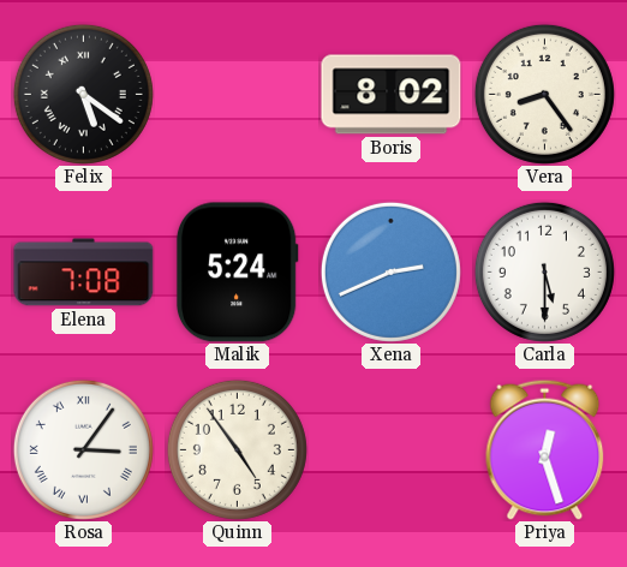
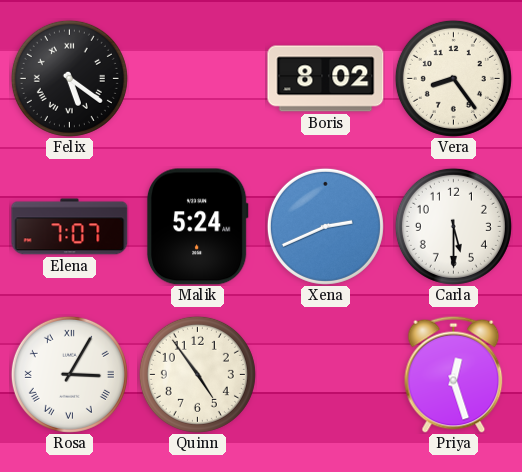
Elena: 7:08 -> 7:07
Rosa: 3:06 -> 3:05
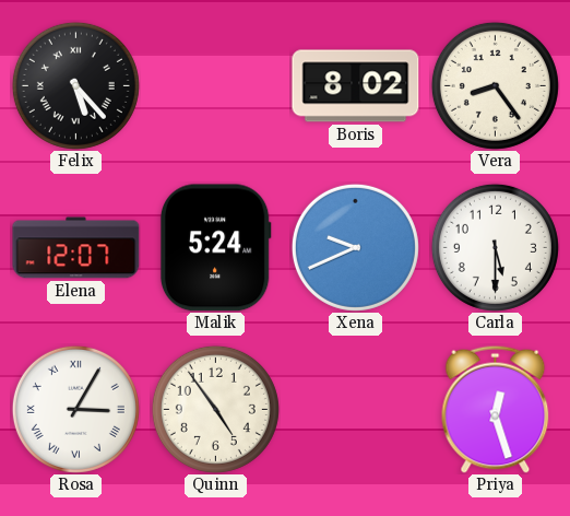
Felix: 5:21 -> 5:23
Elena: 7:07 -> 12:07
Xena: 2:41 -> 9:41
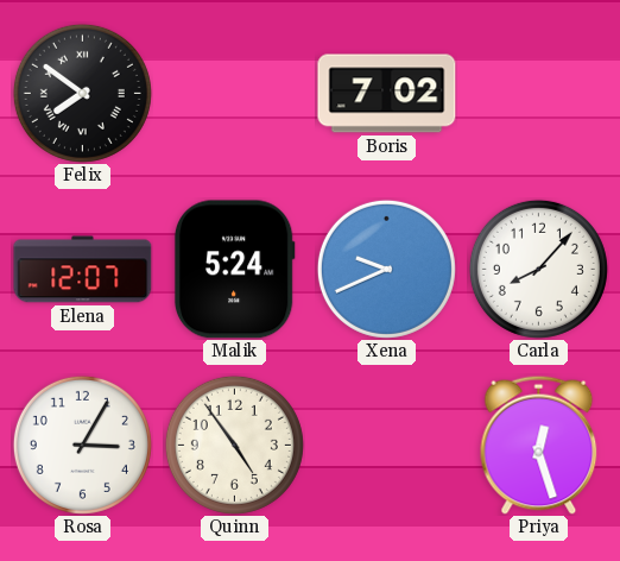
Felix: 5:23 -> 7:51
Boris: 8:02 -> 7:02
Vera: 8:24 -> none
Carla: 5:30 -> 8:07
Rosa numerals: Roman -> Arabic
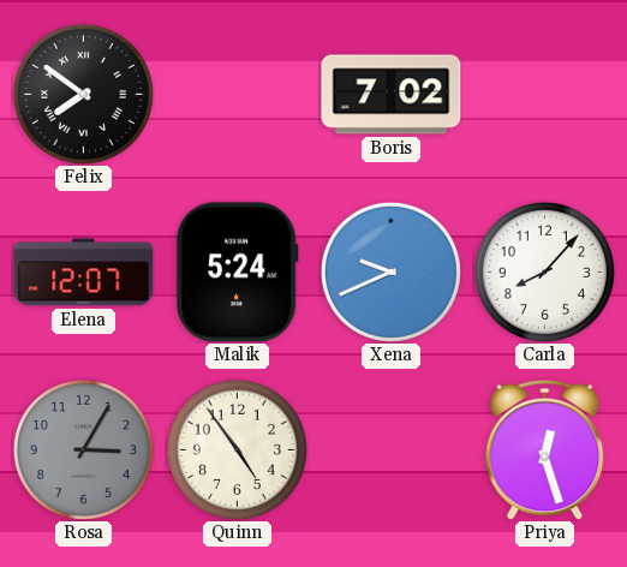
Rosa dial: white -> grey
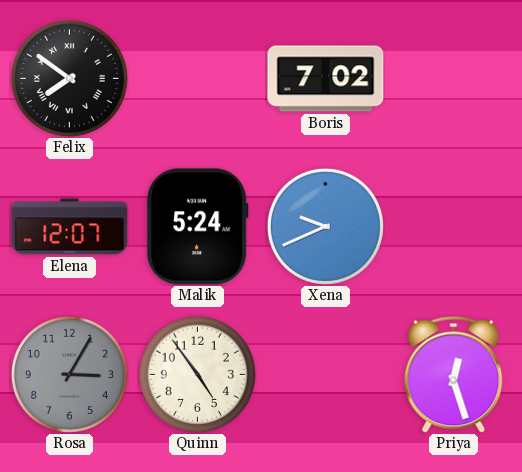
Carla: 8:07 -> none
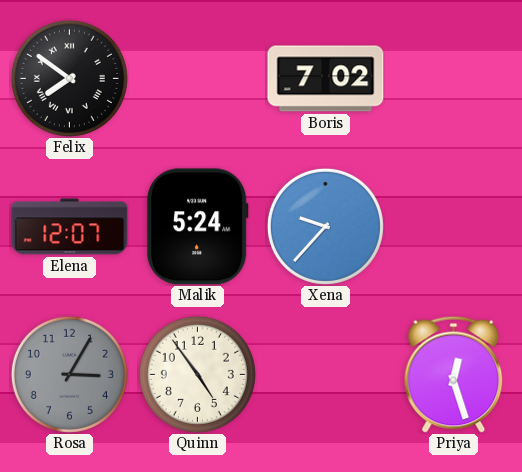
Xena: 9:41 -> 9:37
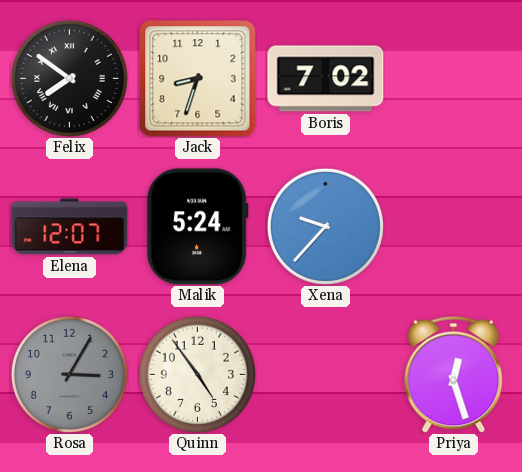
Jack: none -> 8:33
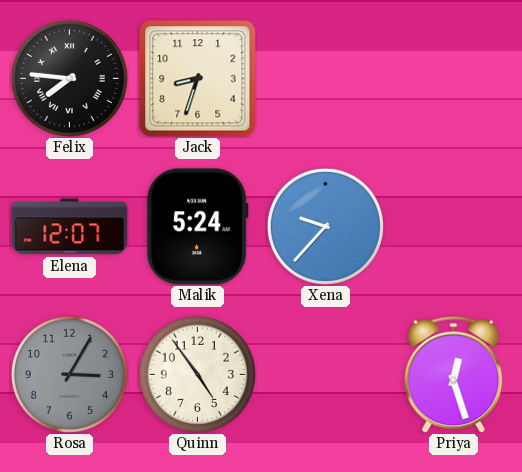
Felix: 7:51 -> 7:46
Boris: 7:02 -> none
